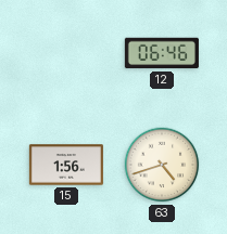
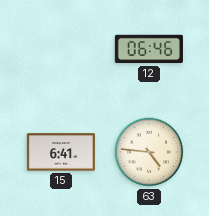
15: 1:56 -> 6:41
63: 4:42 -> 4:46
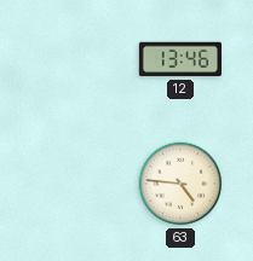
12: 06:46 -> 13:46
15: 6:41 -> none
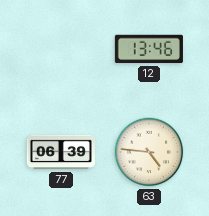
77: none -> 06:39
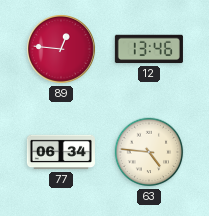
89: none -> 12:46
77: 06:39 -> 06:34
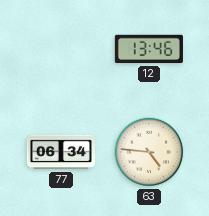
89: 12:46 -> none
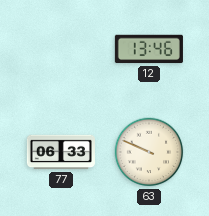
77: 06:34 -> 06:33
63: 4:46 -> 9:49
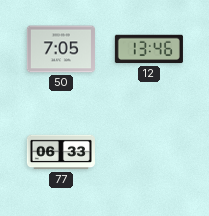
50: none -> 7:05
63: 9:49 -> none
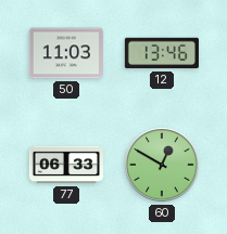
50: 7:05 -> 11:03
60: none -> 12:50
